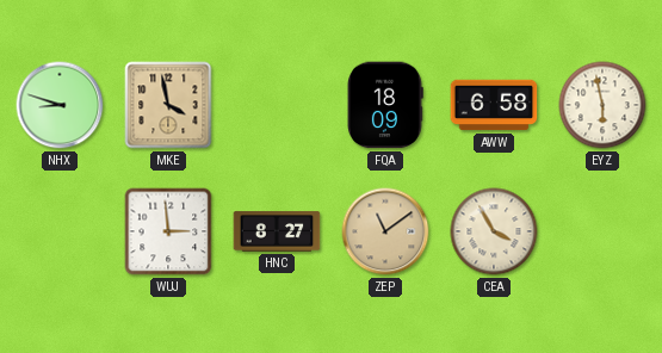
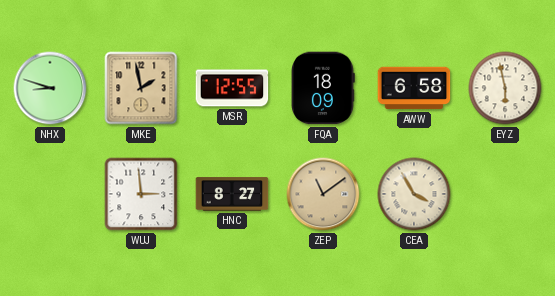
MKE: 3:58 -> 1:58
MSR: none -> 12:55
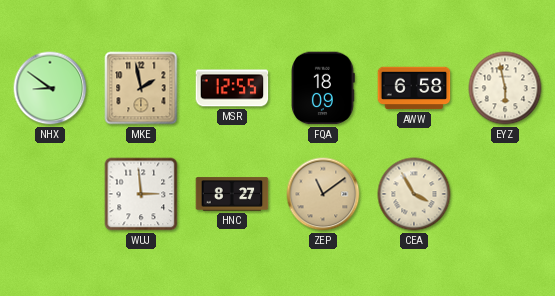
NHX: 8:48 -> 8:51
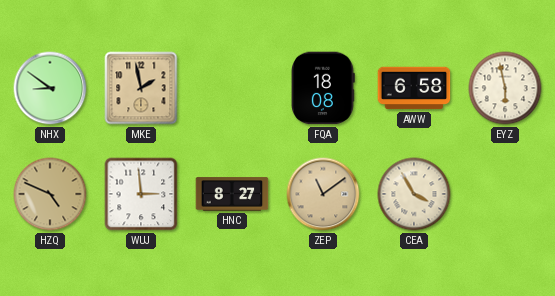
MSR: 12:55 -> none
FQA: 18:09 -> 18:08
HZQ: none -> 4:49
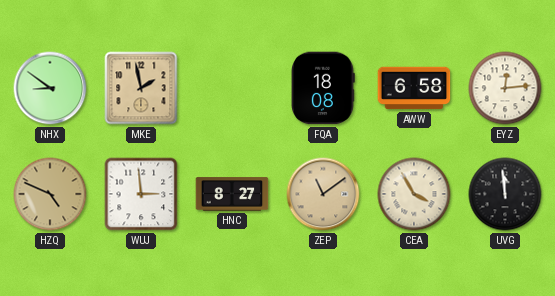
EYZ: 5:58 -> 12:14
UVG: none -> 11:59
